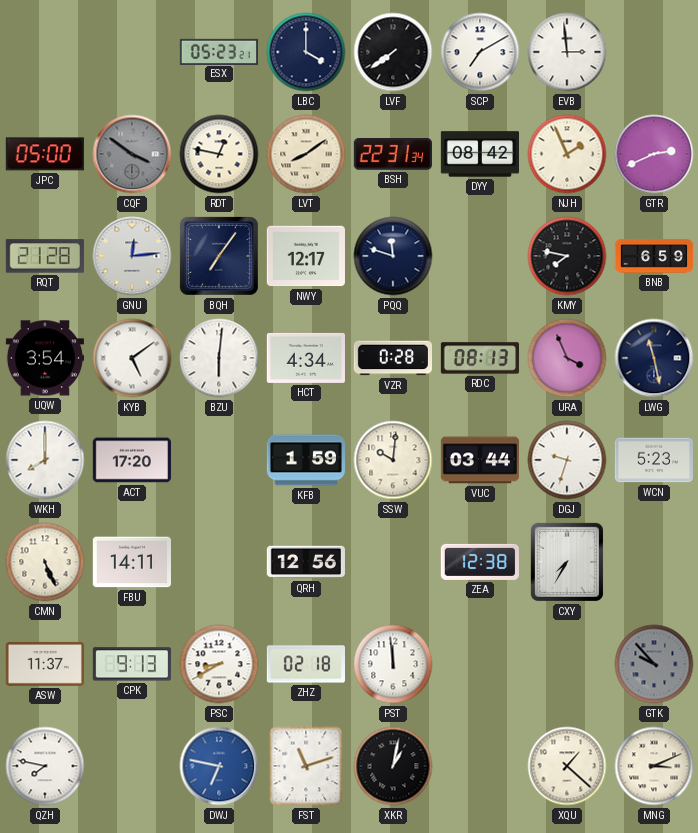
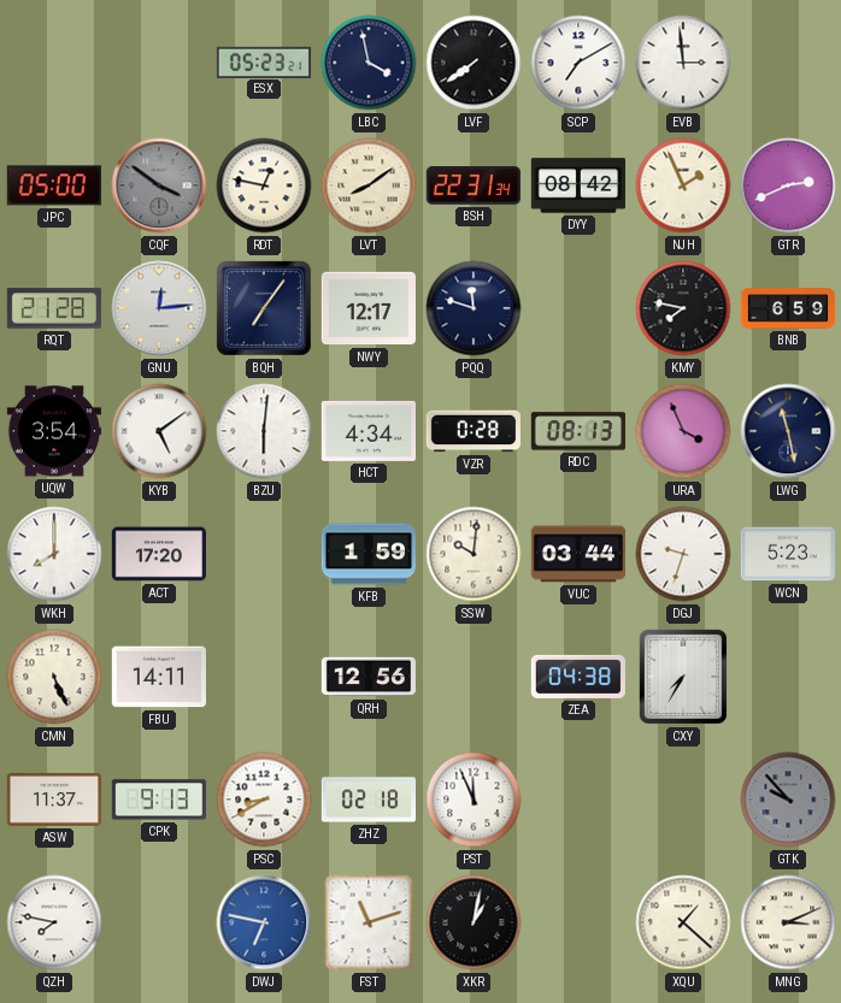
LBC: 4:00 -> 3:58
ZEA: 12:38 -> 04:38
PST: 11:59 -> 11:56
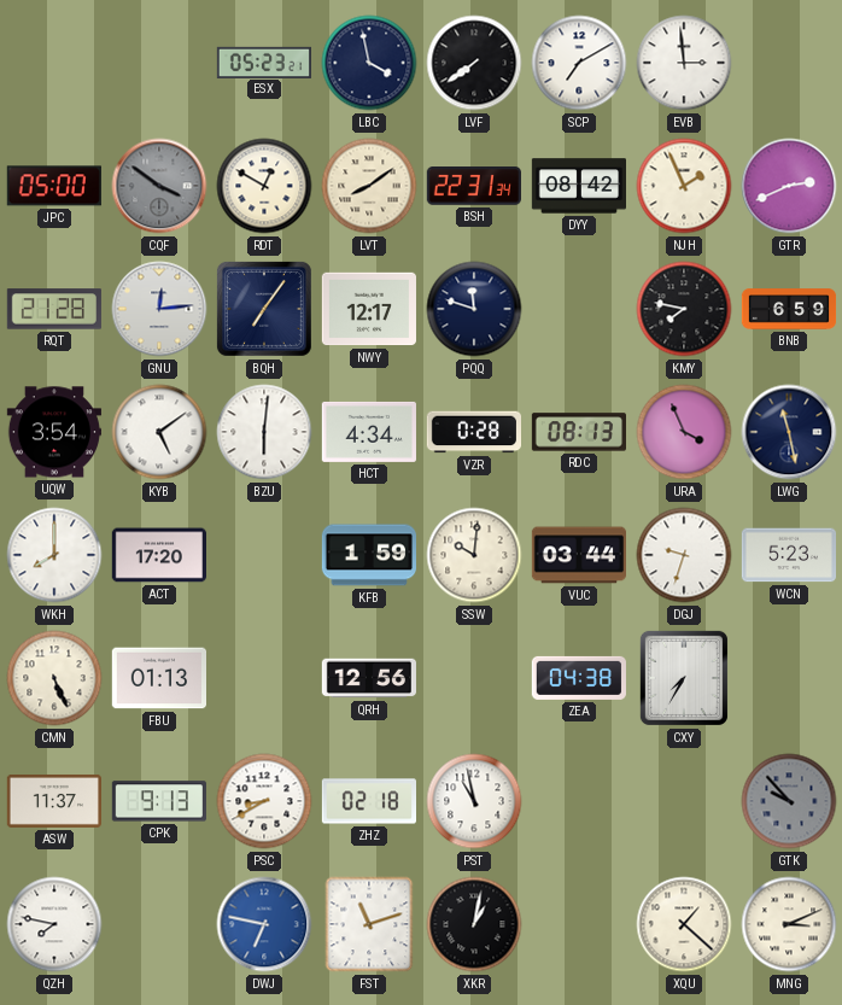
RDT: 12:47 -> 12:50
FBU: 14:11 -> 01:13
PST: 11:56 -> 10:58
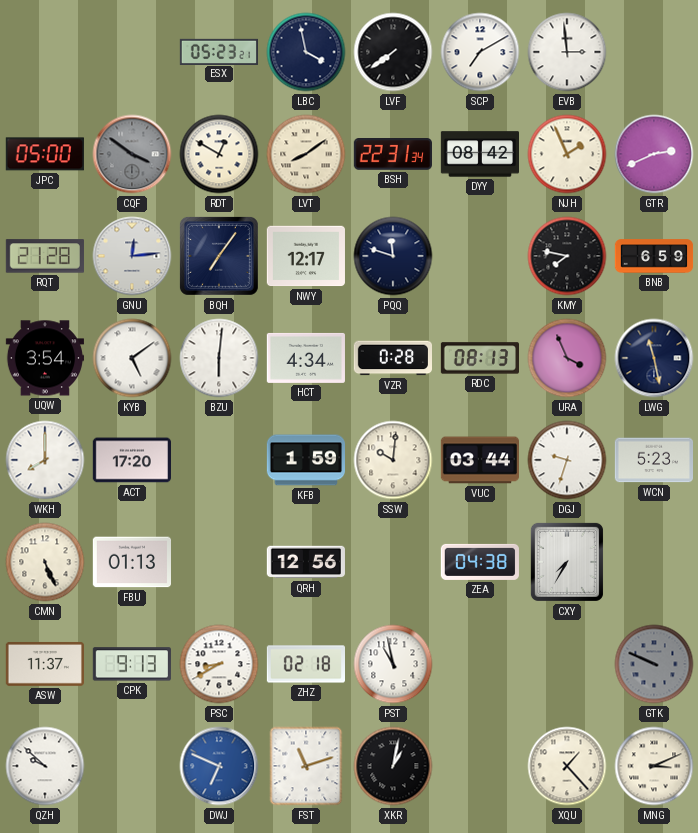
GTK: 9:53 -> 9:49
QZH: 7:47 -> 9:52
DWJ: 6:47 -> 6:49
XQU: 1:22 -> 1:23
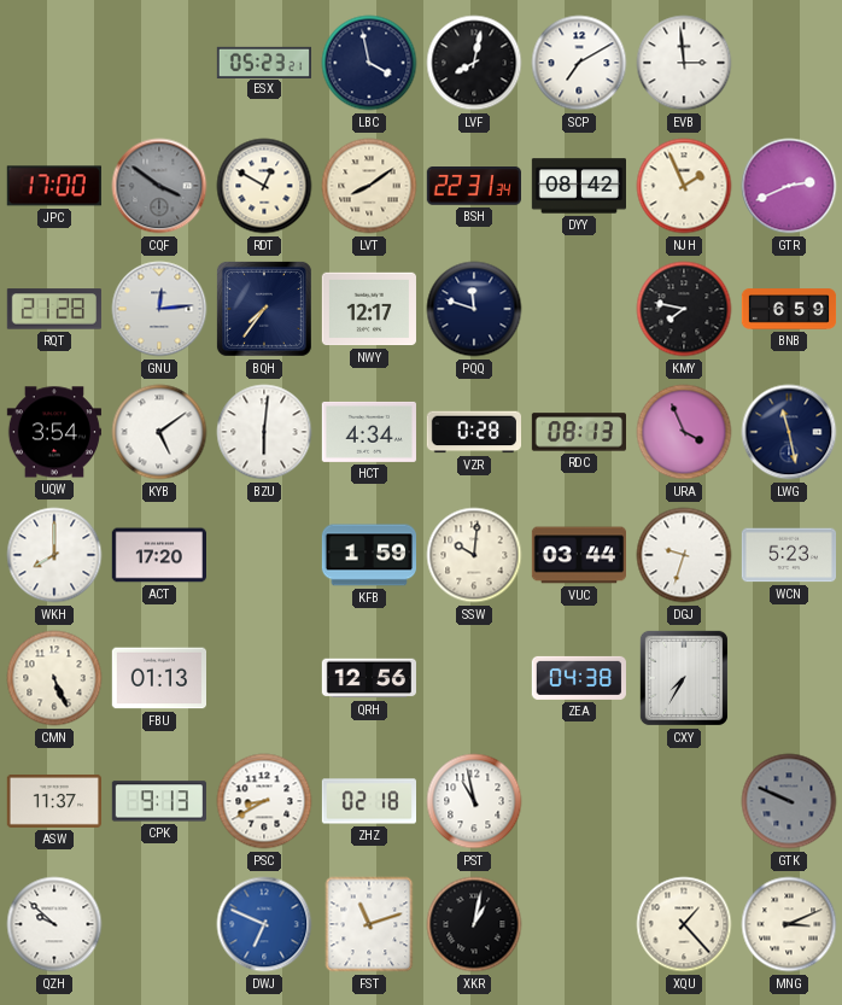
LVF: 7:39 -> 8:02
JPC: 05:00 -> 17:00
BQH: 7:06 -> 7:36
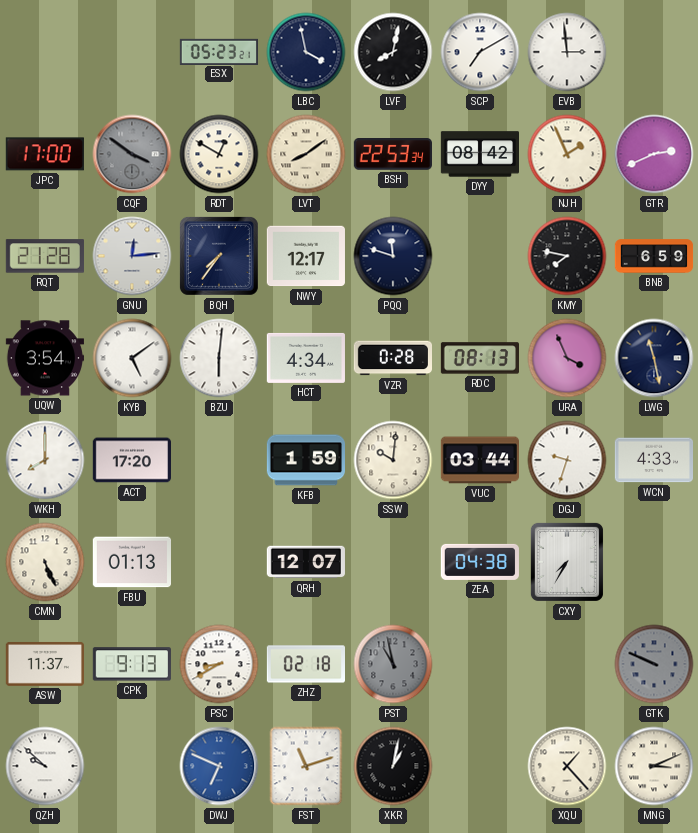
BSH: 22:31 -> 22:53
WCN: 5:23 -> 4:33
QRH: 12:56 -> 12:07
PST dial: white -> grey
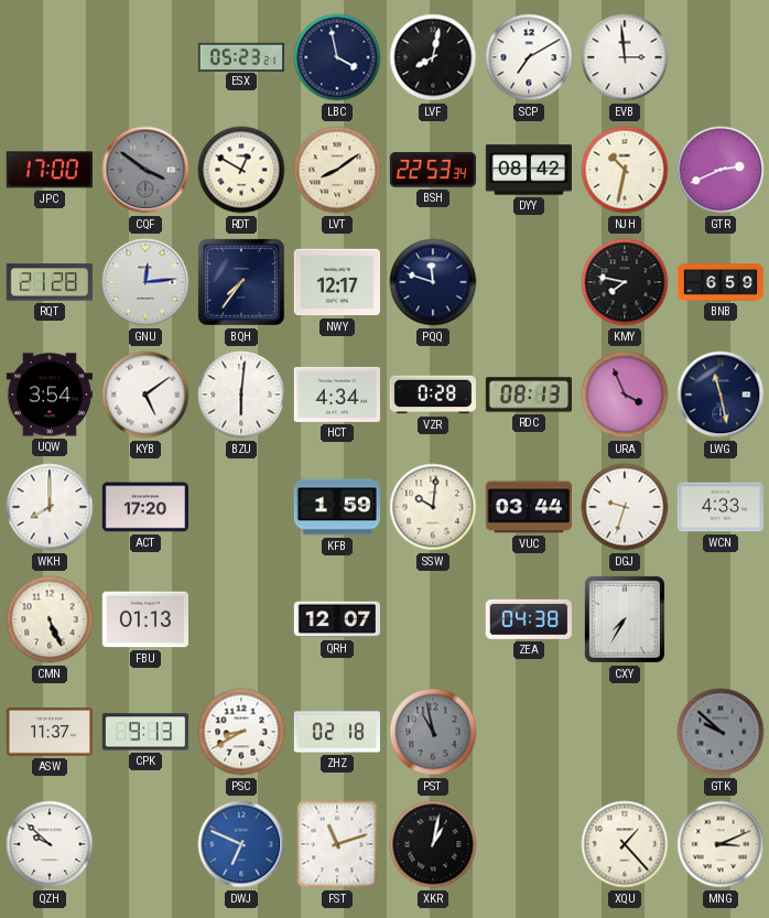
NJH: 1:56 -> 10:32
GTK: 9:49 -> 9:52
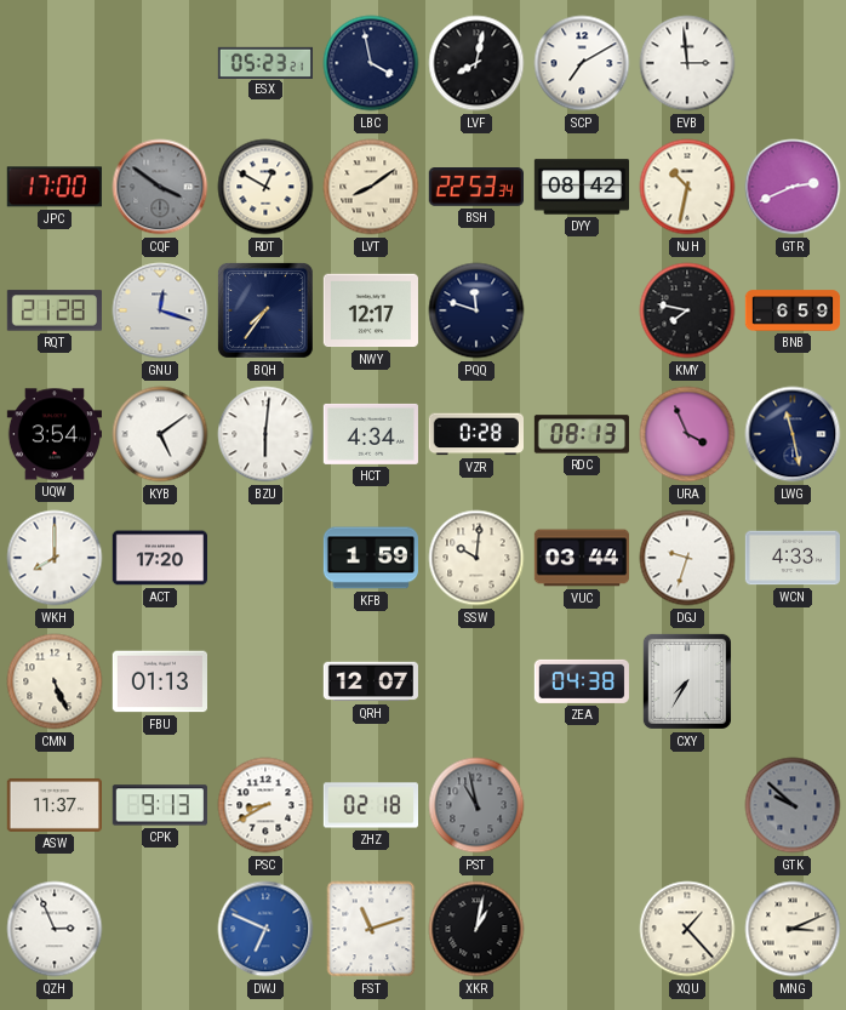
GNU: 12:14 -> 12:18
QZH: 9:52 -> 2:56
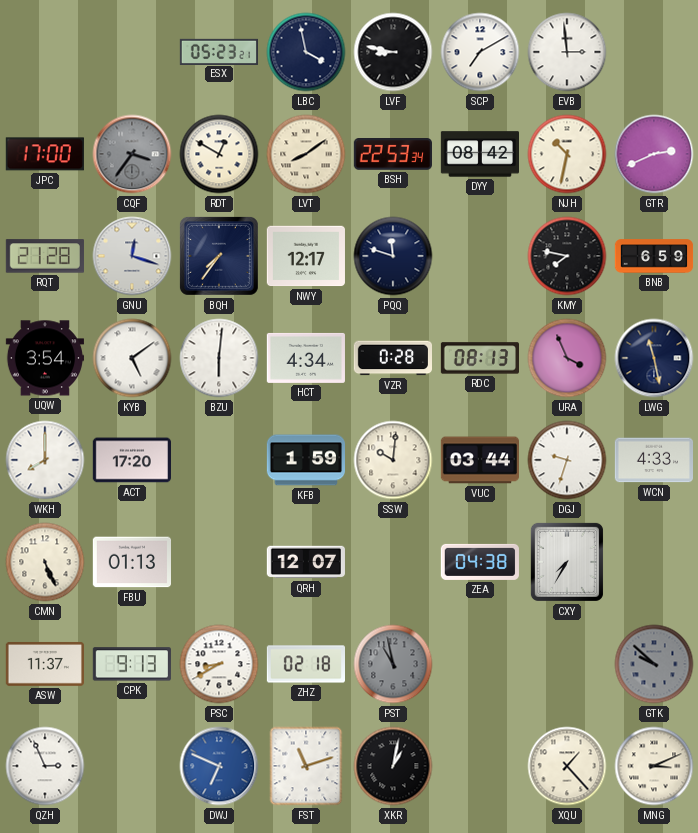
LVF: 8:02 -> 8:47
CQF: 3:51 -> 3:36
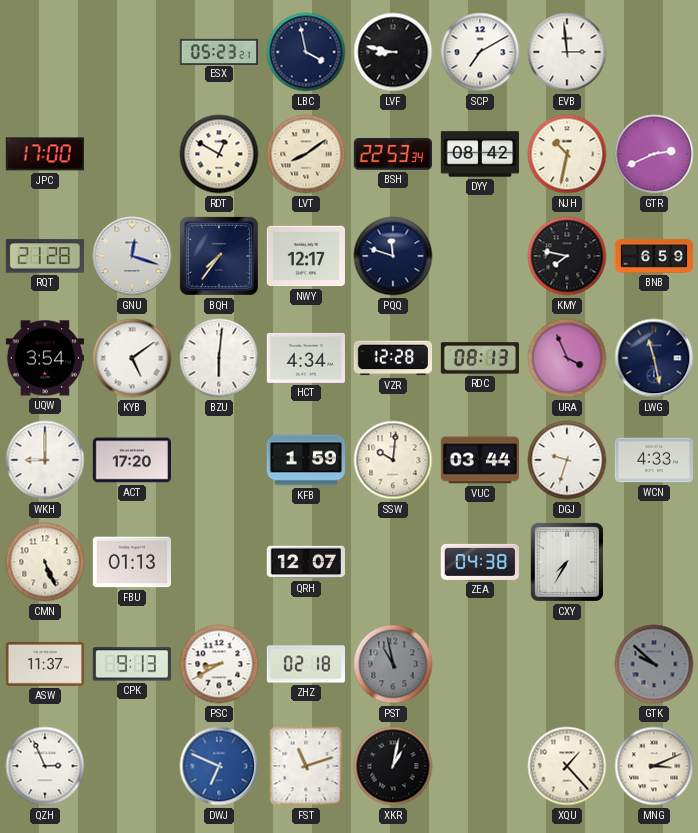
CQF: 3:36 -> none
VZR: 0:28 -> 12:28
WKH: 8:00 -> 9:00
